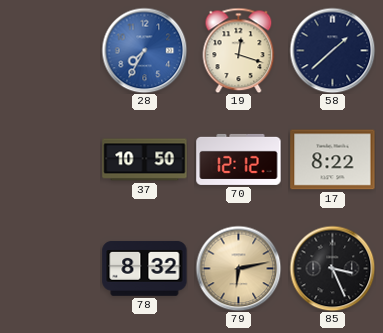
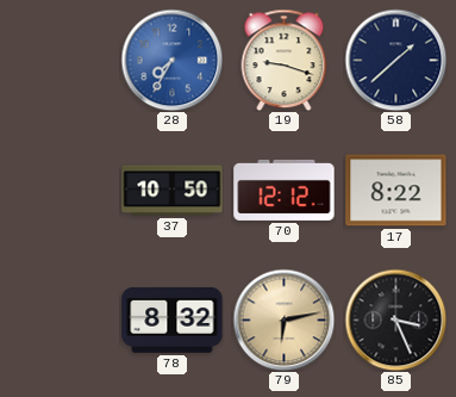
19: 12:18 -> 9:18
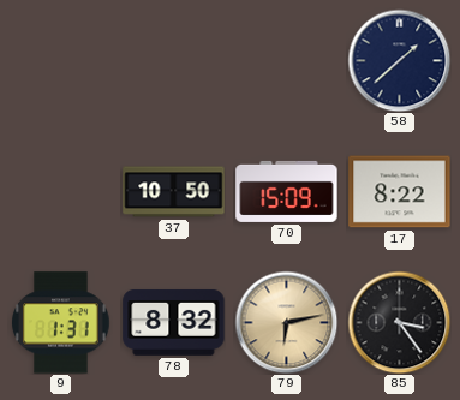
28: 7:35 -> none
19: 9:18 -> none
70: 12:12 -> 15:09
9: none -> 1:31
85: 3:26 -> 3:24
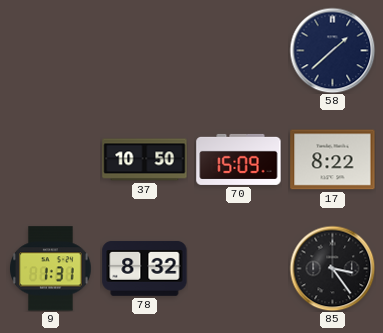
79: 6:13 -> none
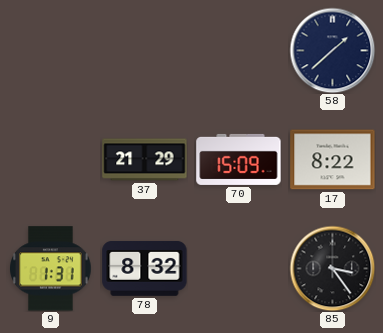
37: 10:50 -> 21:29
